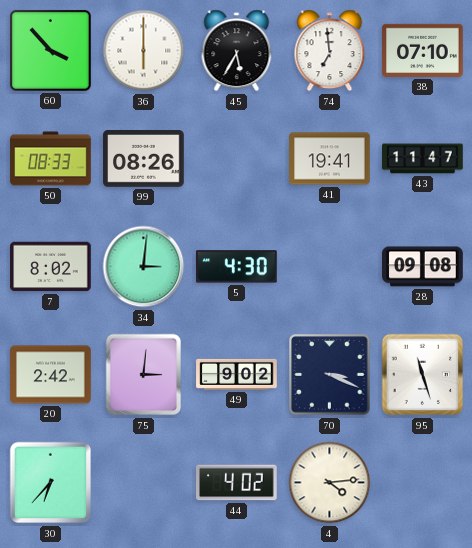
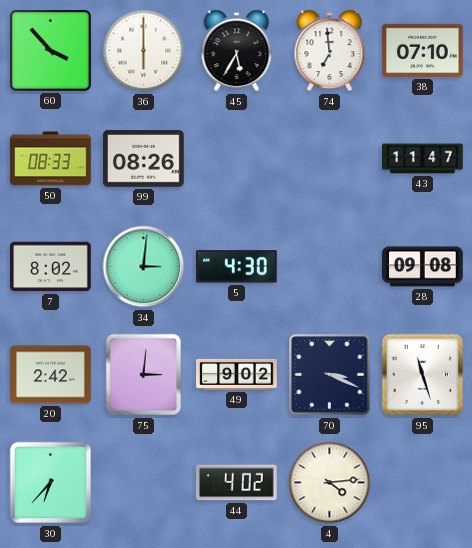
41: 19:41 -> none
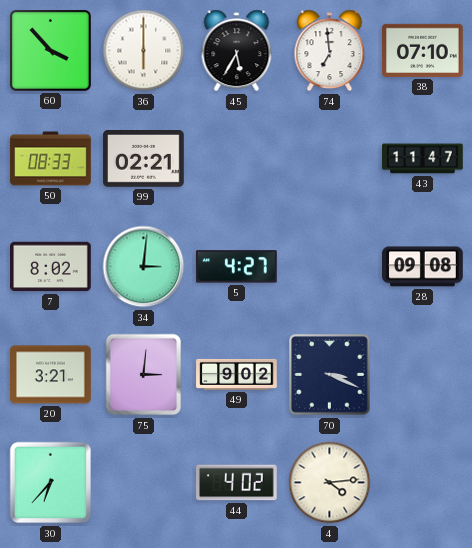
99: 08:26 -> 02:21
5: 4:30 -> 4:27
20: 2:42 -> 3:21
95: 11:27 -> none
